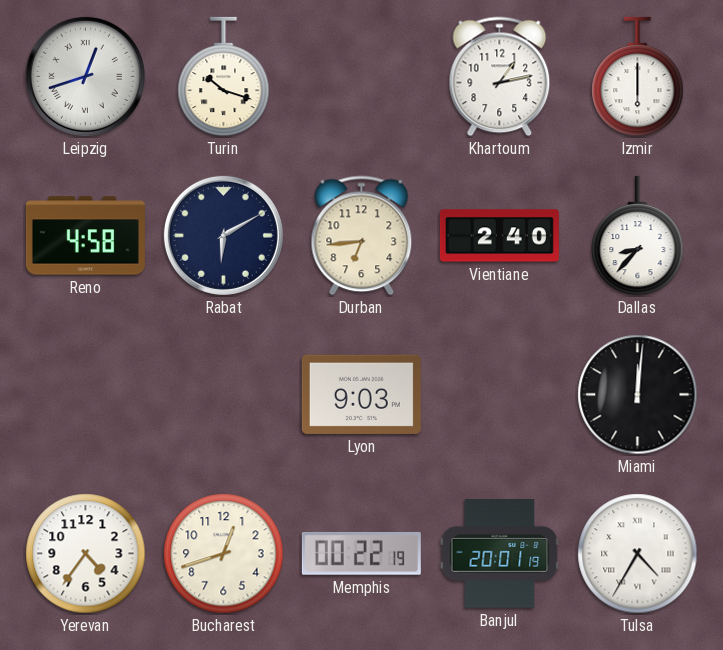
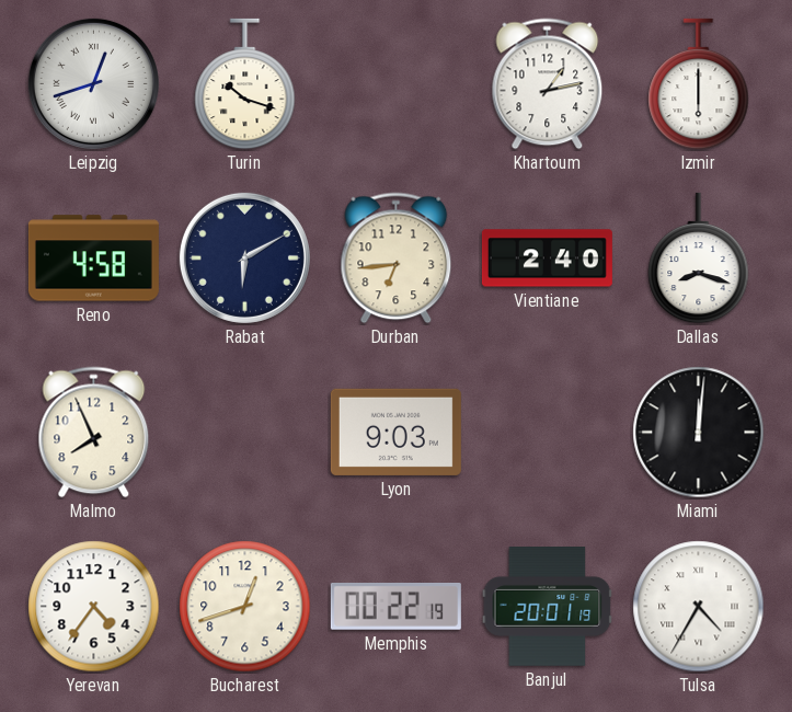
Dallas: 8:37 -> 8:18
Malmo: none -> 7:56
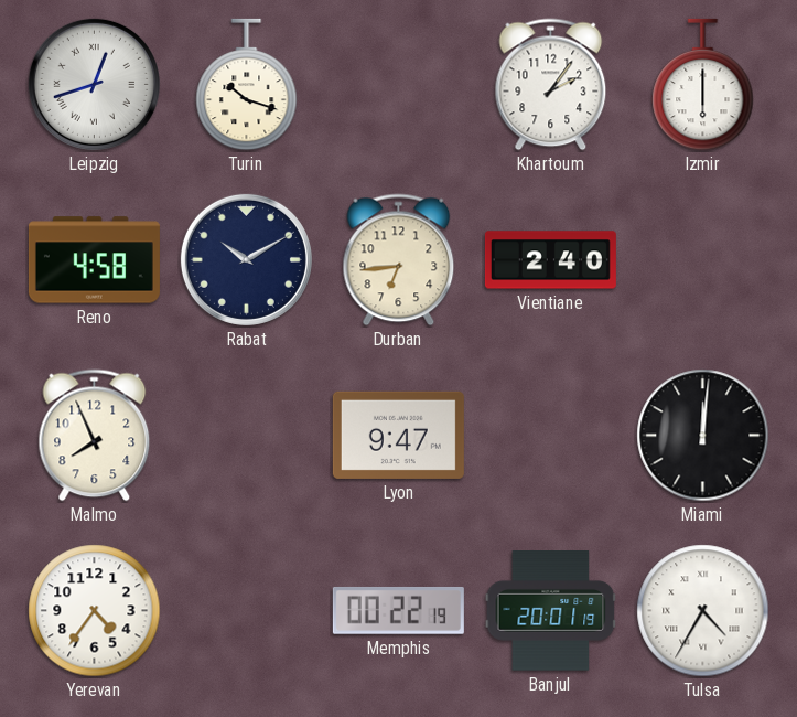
Khartoum: 1:13 -> 2:06
Rabat: 6:10 -> 10:10
Dallas: 8:18 -> none
Lyon: 9:03 -> 9:47
Bucharest: 12:42 -> none
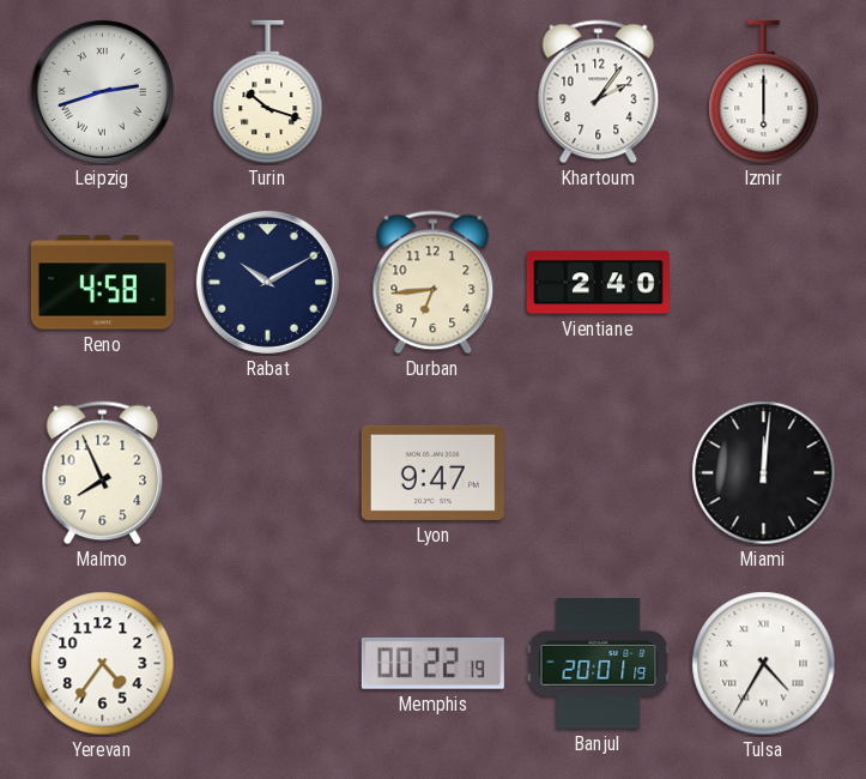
Leipzig: 12:42 -> 2:42
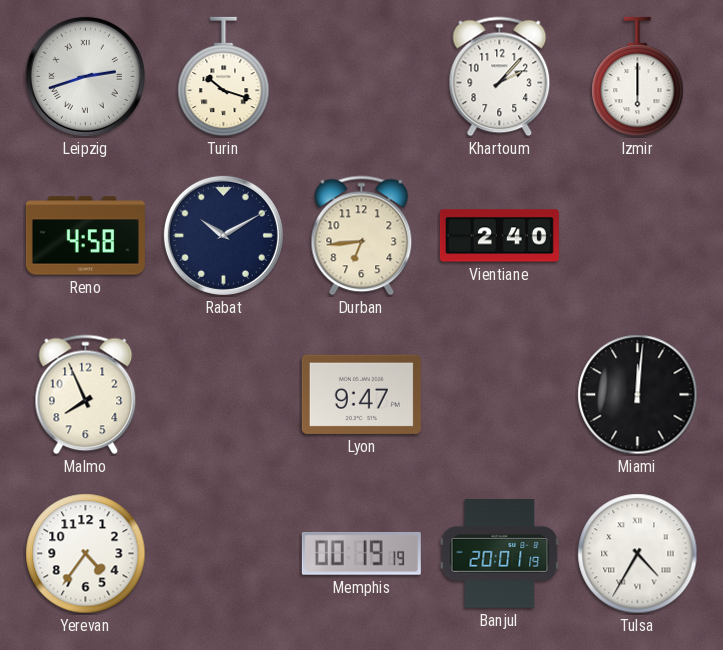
Khartoum: 2:06 -> 2:07
Memphis: 00:22 -> 00:19
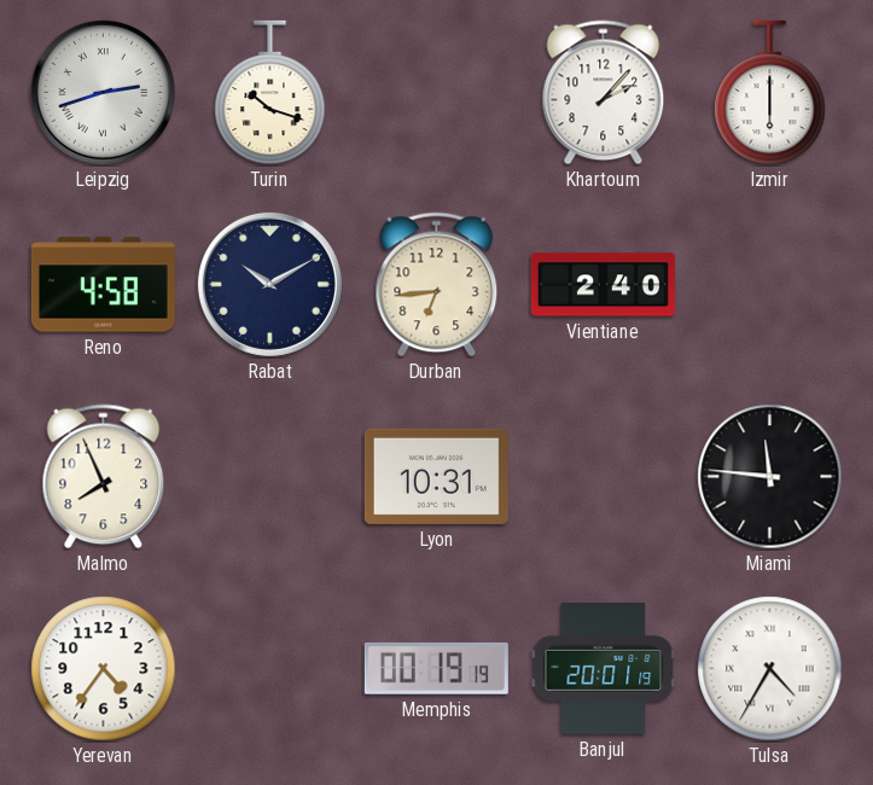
Lyon: 9:47 -> 10:31
Miami: 12:01 -> 11:46
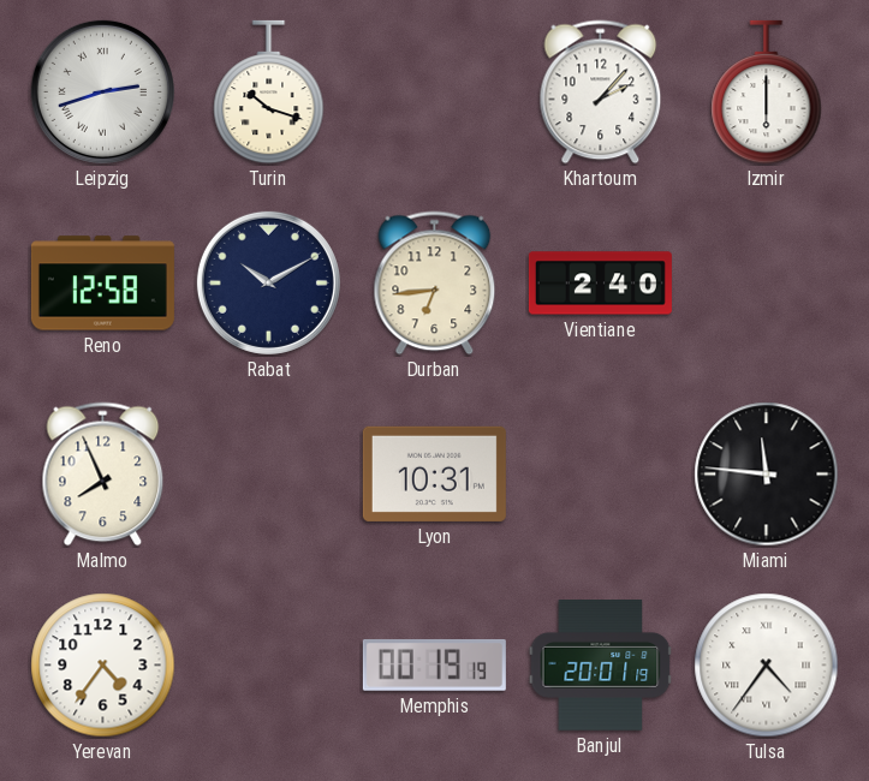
Reno: 4:58 -> 12:58
Tulsa: 4:35 -> 4:36
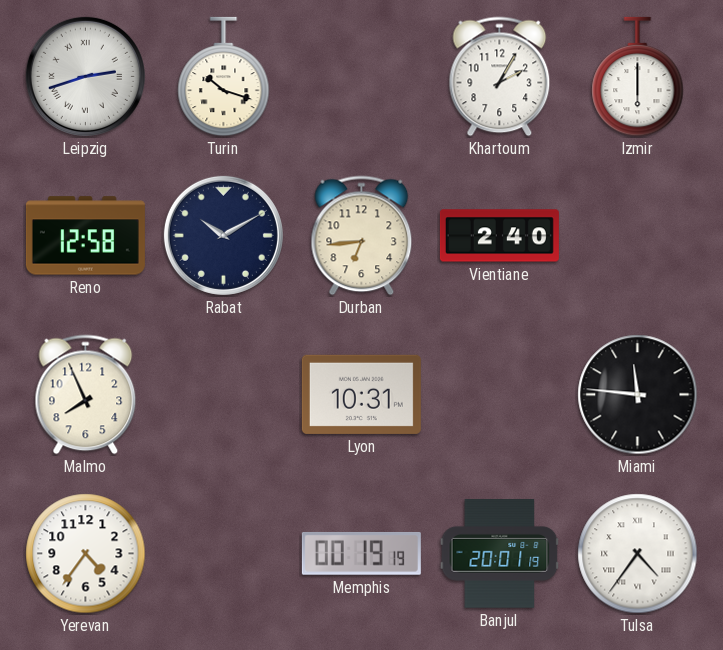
Khartoum: 2:07 -> 2:05
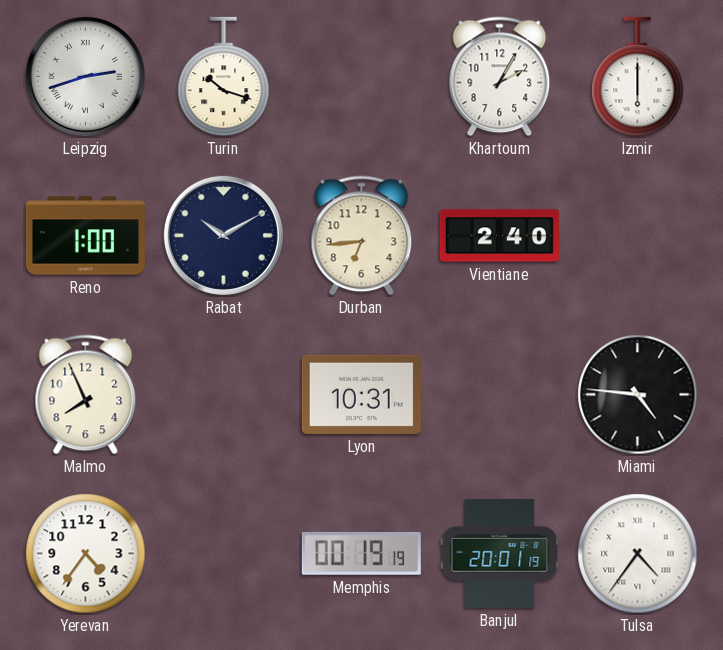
Reno: 12:58 -> 1:00
Miami: 11:46 -> 4:46
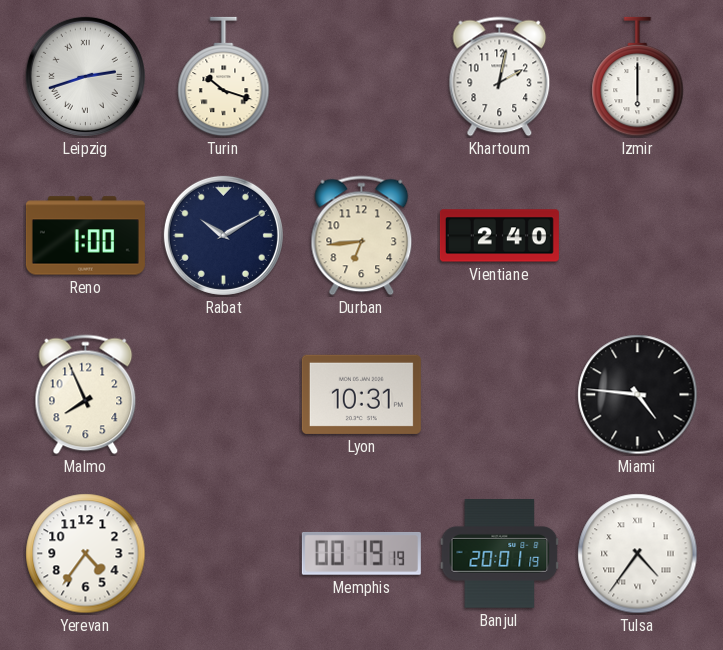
Khartoum: 2:05 -> 2:02
